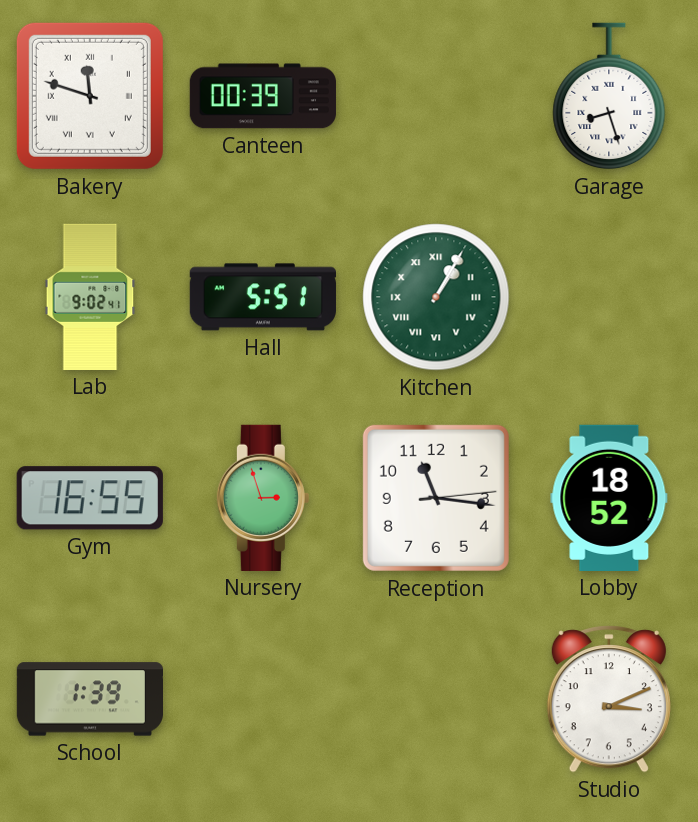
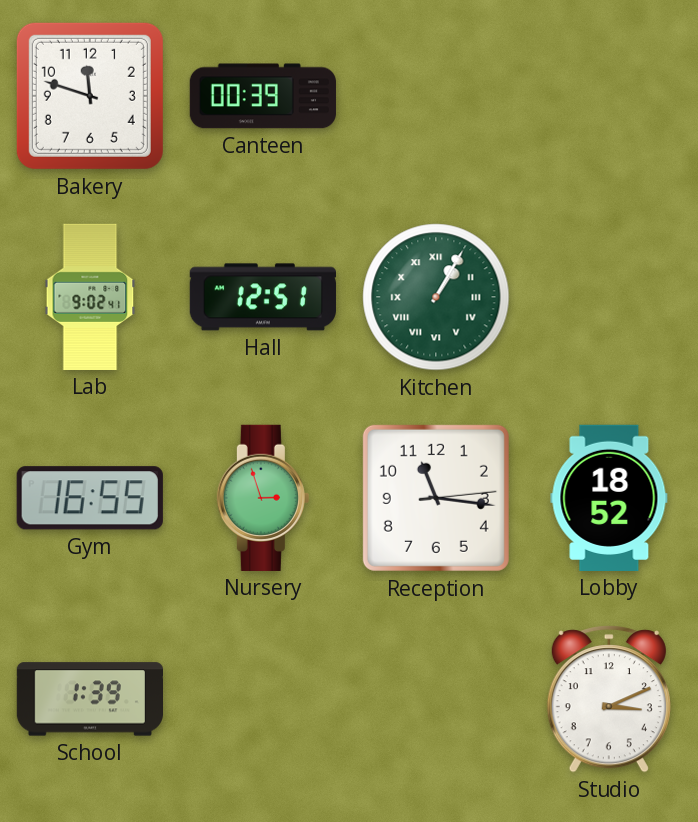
Bakery numerals: Roman -> Arabic
Garage: 8:27 -> none
Hall: 5:51 -> 12:51
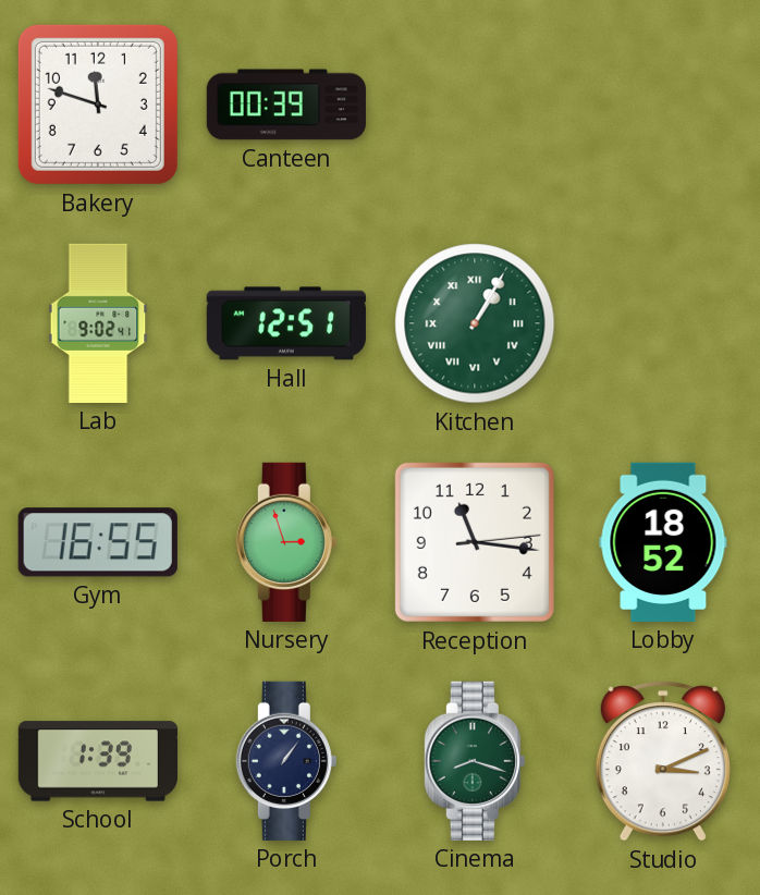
Porch: none -> 1:06
Cinema: none -> 8:18
